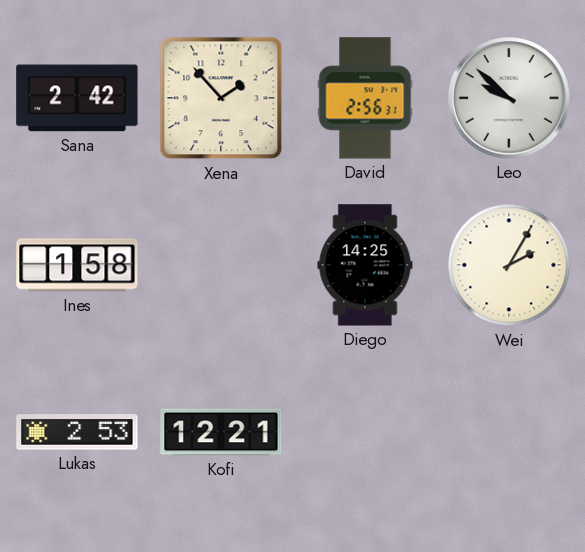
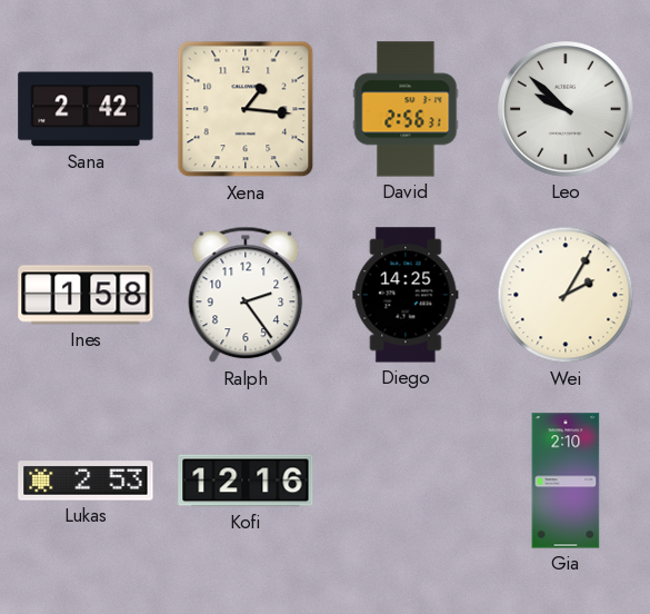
Xena: 1:53 -> 1:16
Ralph: none -> 2:24
Kofi: 12:21 -> 12:16
Gia: none -> 2:10
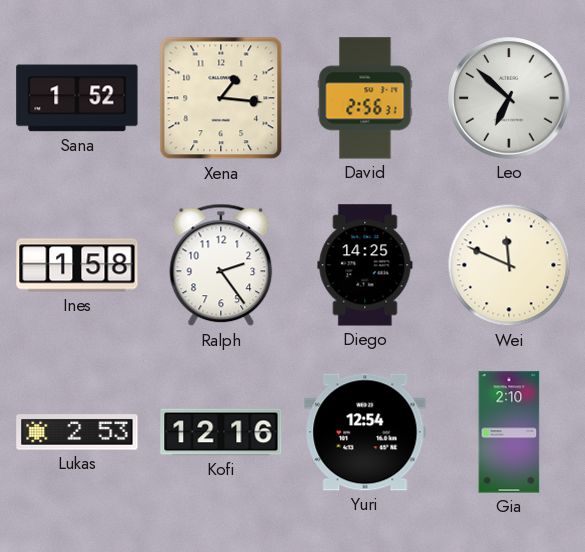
Sana: 2:42 -> 1:52
Leo: 9:52 -> 6:52
Wei: 2:05 -> 11:49
Yuri: none -> 12:54
